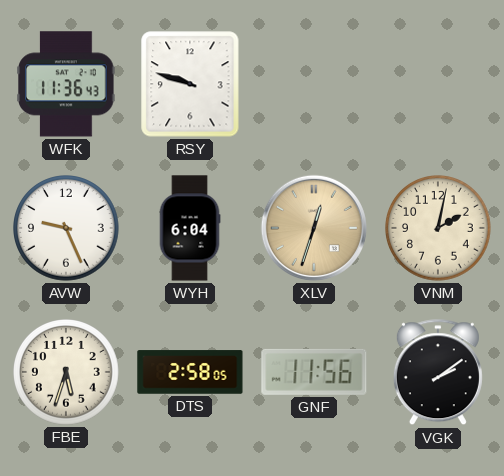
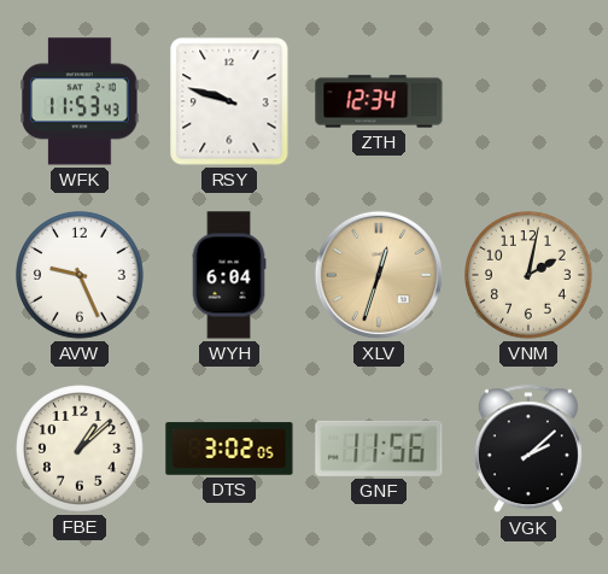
WFK: 11:36 -> 11:53
ZTH: none -> 12:34
FBE: 5:33 -> 1:08
DTS: 2:58 -> 3:02
VGK: 2:09 -> 2:08
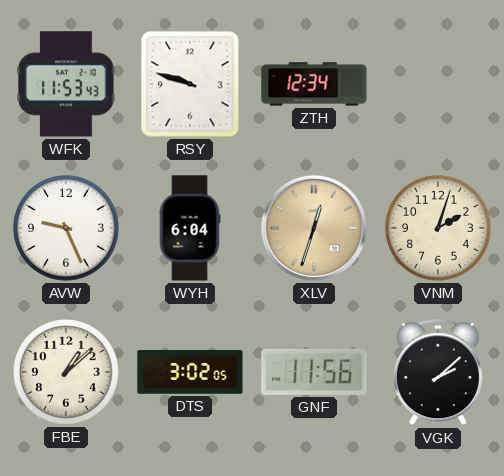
VNM: 2:02 -> 2:03
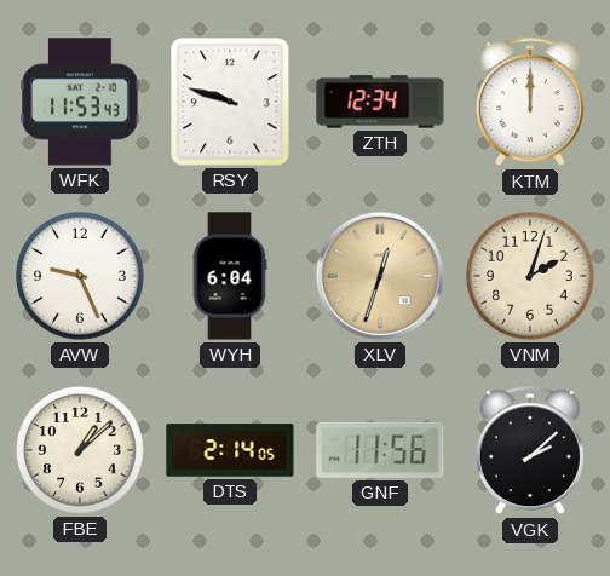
KTM: none -> 12:00
DTS: 3:02 -> 2:14
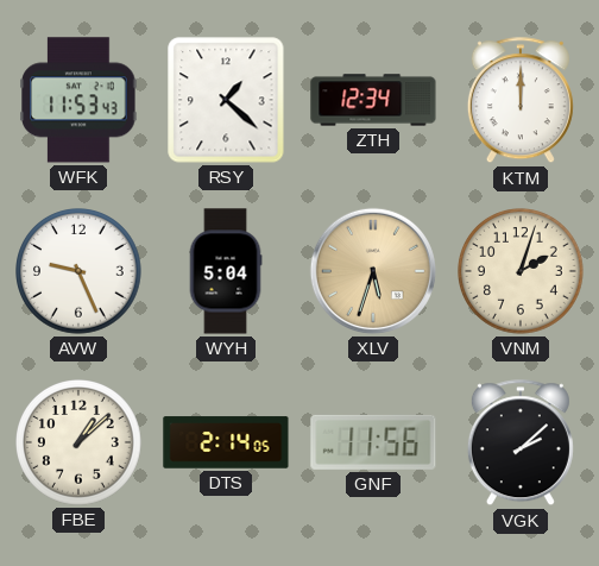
RSY: 9:48 -> 1:22
WYH: 6:04 -> 5:04
XLV: 12:33 -> 5:33
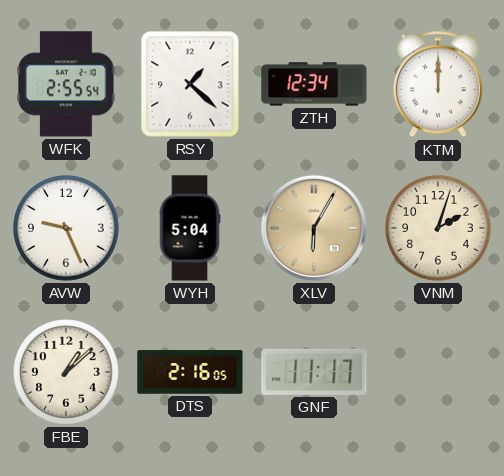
WFK: 11:53 -> 2:55
XLV: 5:33 -> 6:05
DTS: 2:14 -> 2:16
GNF: 11:56 -> 11:17
VGK: 2:08 -> none
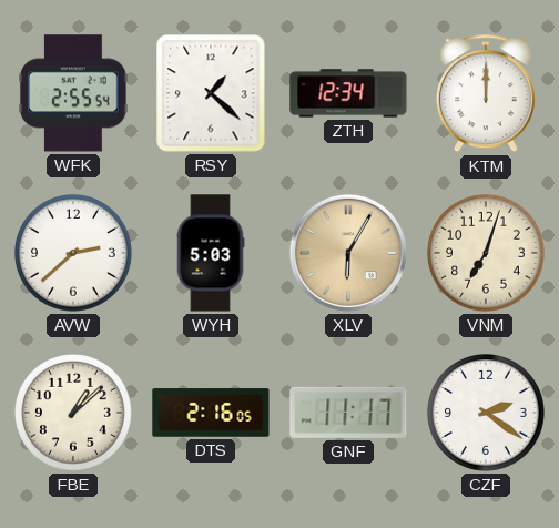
AVW: 9:26 -> 2:38
WYH: 5:04 -> 5:03
VNM: 2:03 -> 7:03
CZF: none -> 2:21
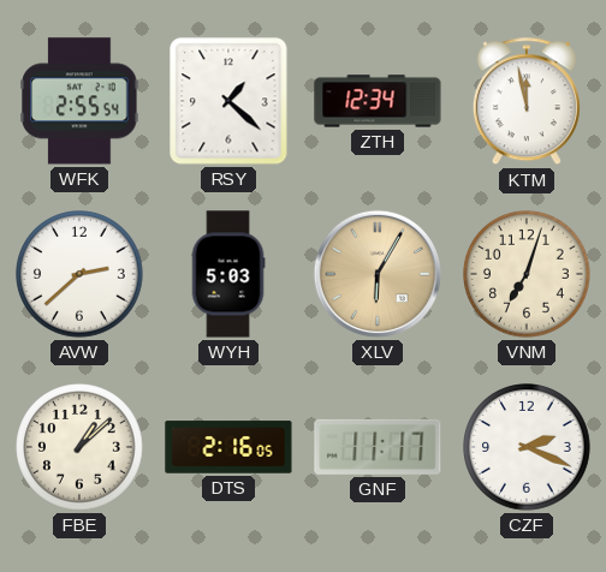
KTM: 12:00 -> 11:58
CZF: 2:21 -> 2:19
